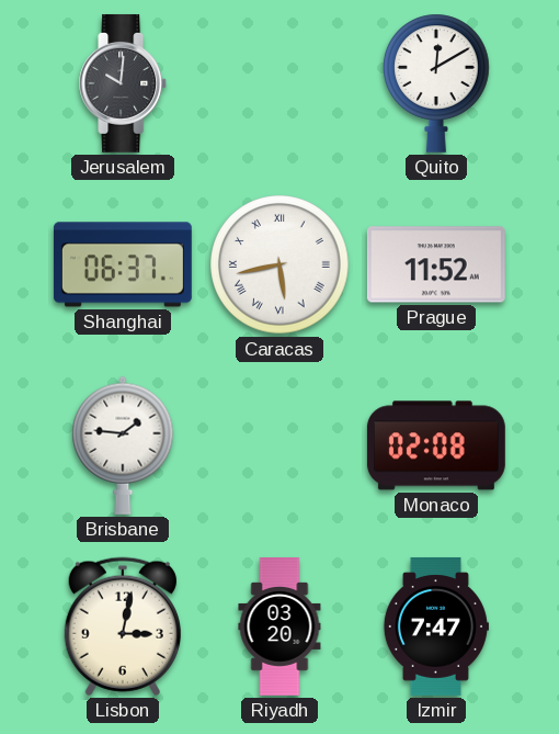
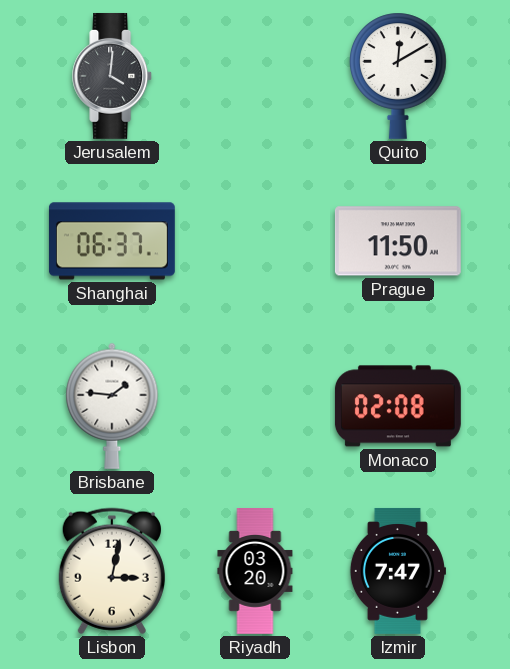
Jerusalem: 10:01 -> 4:01
Caracas: 5:43 -> none
Prague: 11:52 -> 11:50
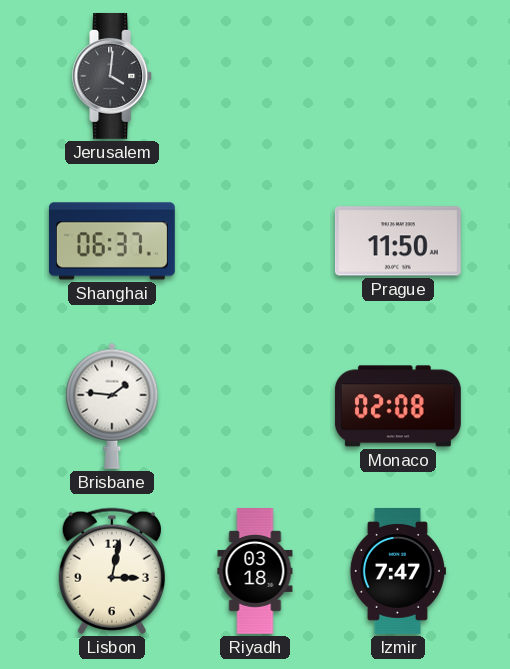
Quito: 12:10 -> none
Riyadh: 03:20 -> 03:18
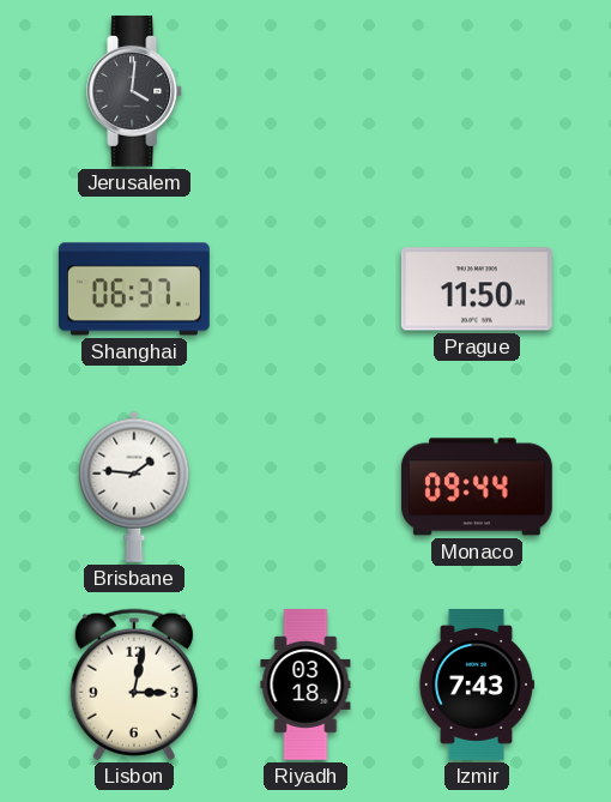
Monaco: 02:08 -> 09:44
Izmir: 7:47 -> 7:43
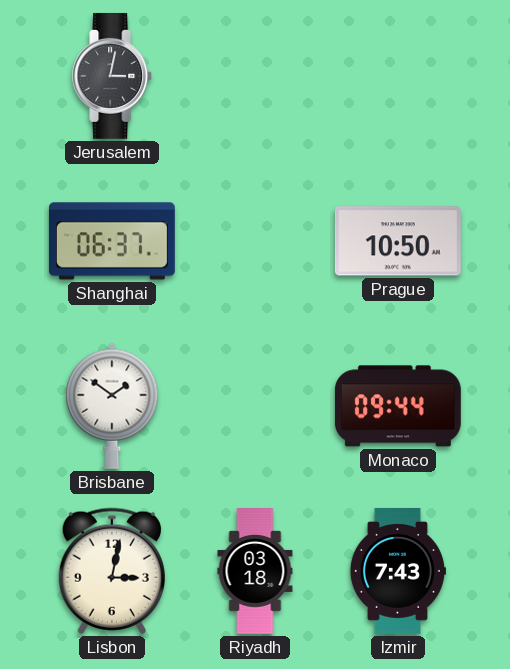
Jerusalem: 4:01 -> 3:02
Prague: 11:50 -> 10:50
Brisbane: 1:46 -> 1:51
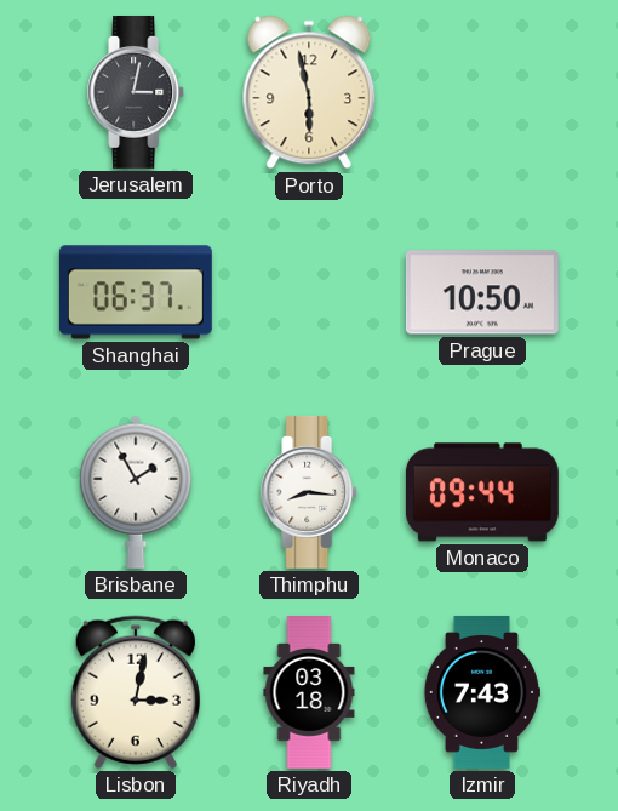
Porto: none -> 5:58
Brisbane: 1:51 -> 1:55
Thimphu: none -> 8:16
